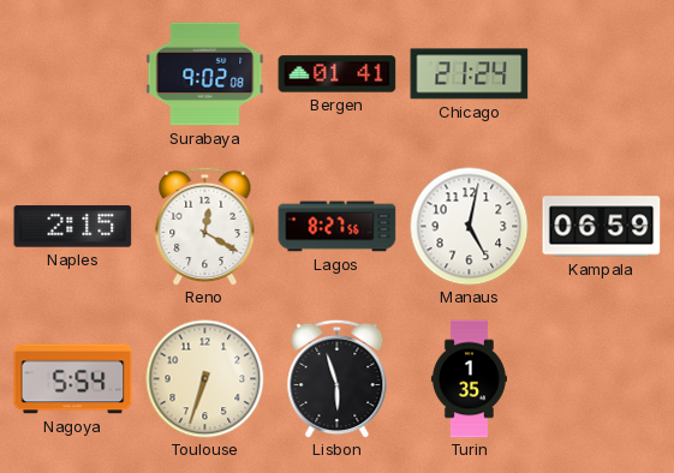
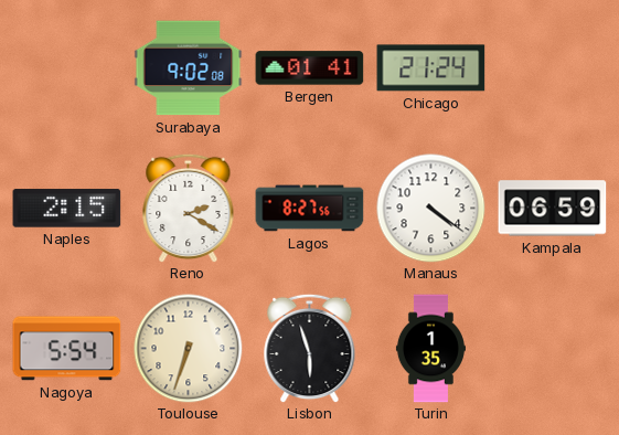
Reno: 12:20 -> 2:20
Manaus: 5:02 -> 4:21
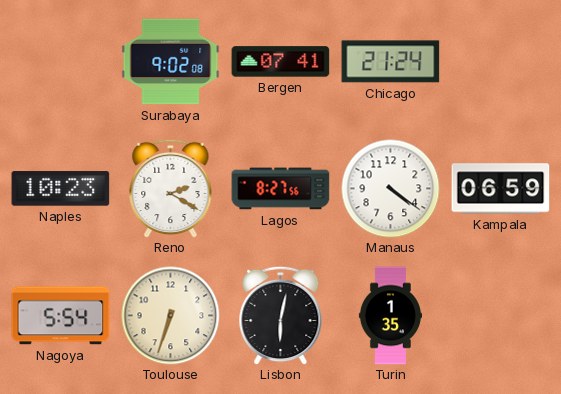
Bergen: 01:41 -> 07:41
Naples: 2:15 -> 10:23
Lisbon: 5:57 -> 6:02
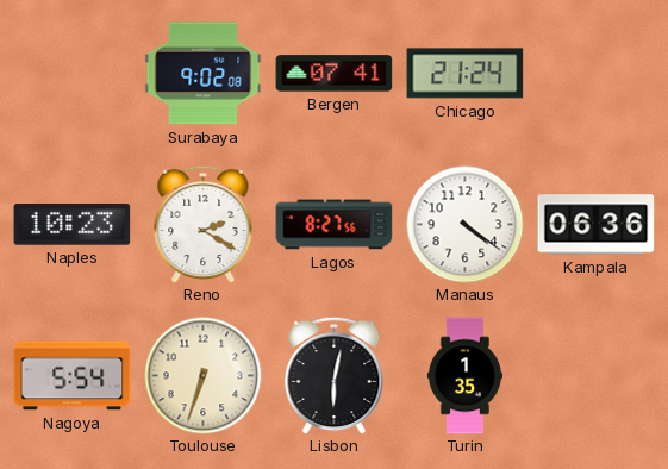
Kampala: 06:59 -> 06:36
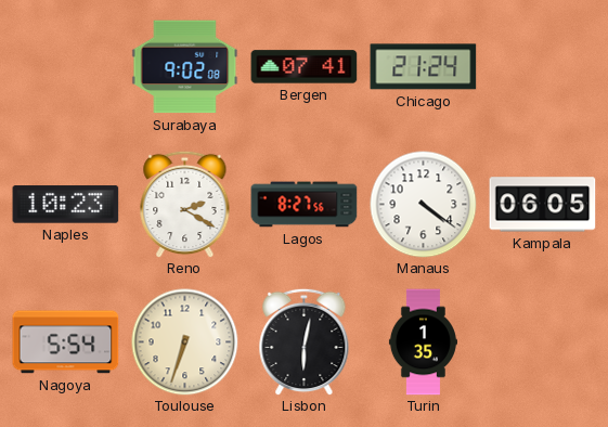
Kampala: 06:36 -> 06:05
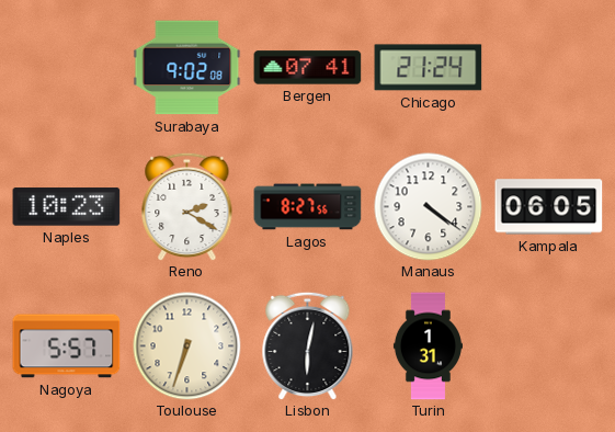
Nagoya: 5:54 -> 5:57
Turin: 1:35 -> 1:31
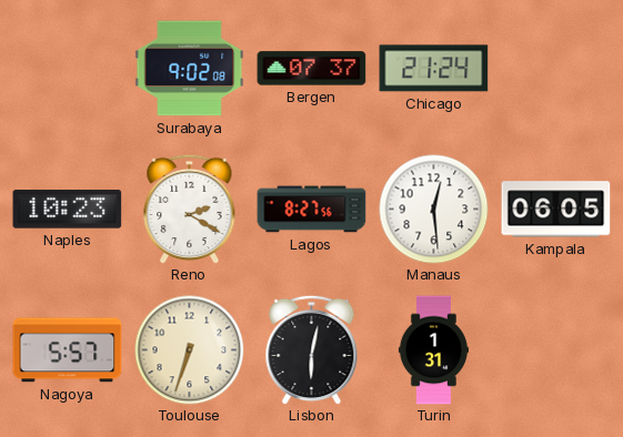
Bergen: 07:41 -> 07:37
Manaus: 4:21 -> 12:29
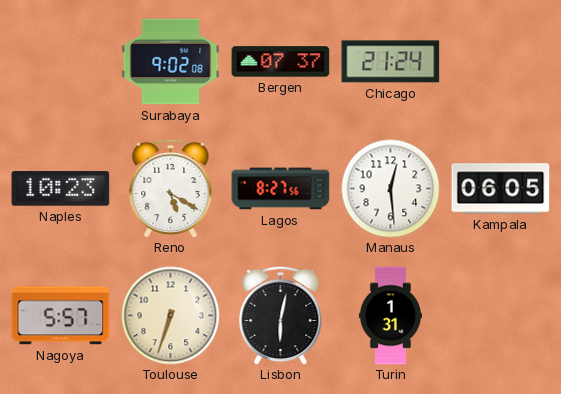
Reno: 2:20 -> 5:20
